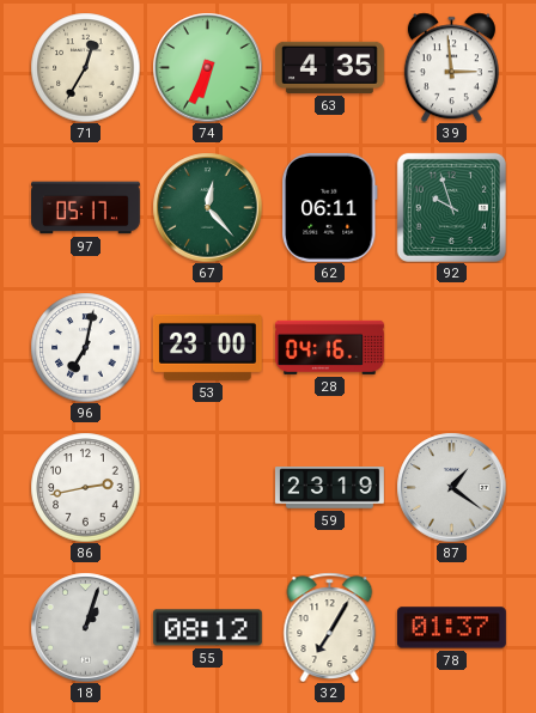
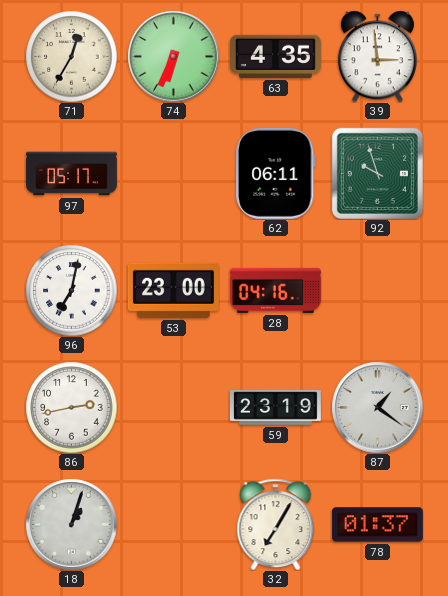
67: 12:23 -> none
55: 08:12 -> none
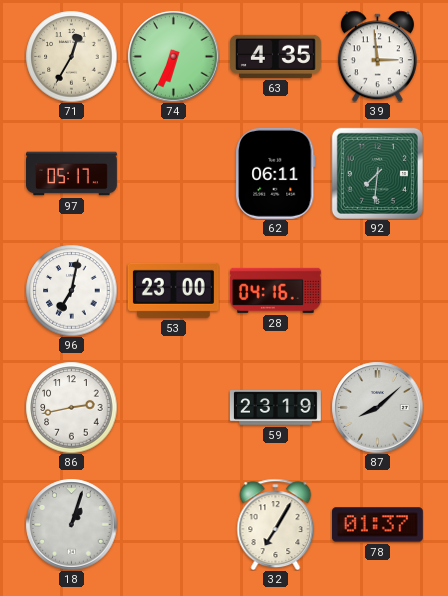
92: 9:57 -> 7:31
87: 1:21 -> 8:08
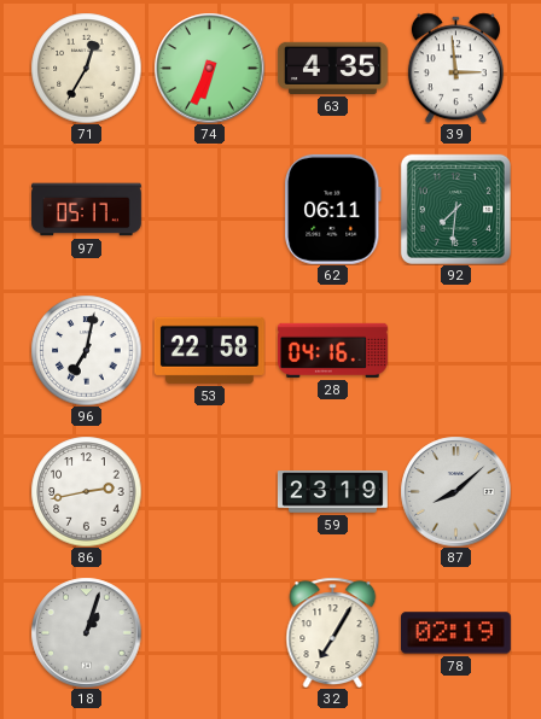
53: 23:00 -> 22:58
78: 01:37 -> 02:19
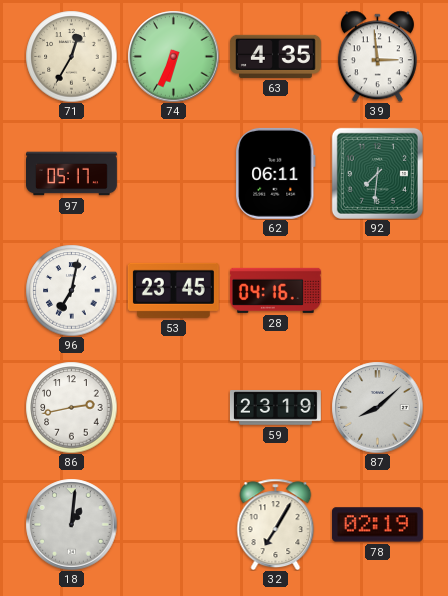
53: 22:58 -> 23:45
18: 1:03 -> 1:01
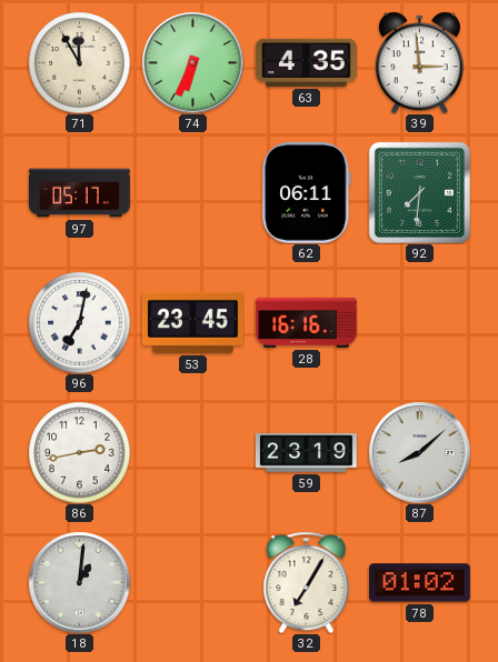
71: 12:35 -> 11:55
28: 04:16 -> 16:16
78: 02:19 -> 01:02
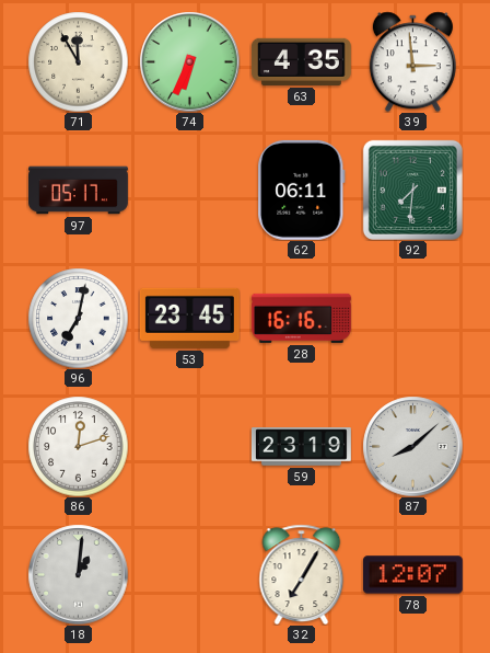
86: 2:43 -> 12:12
78: 01:02 -> 12:07
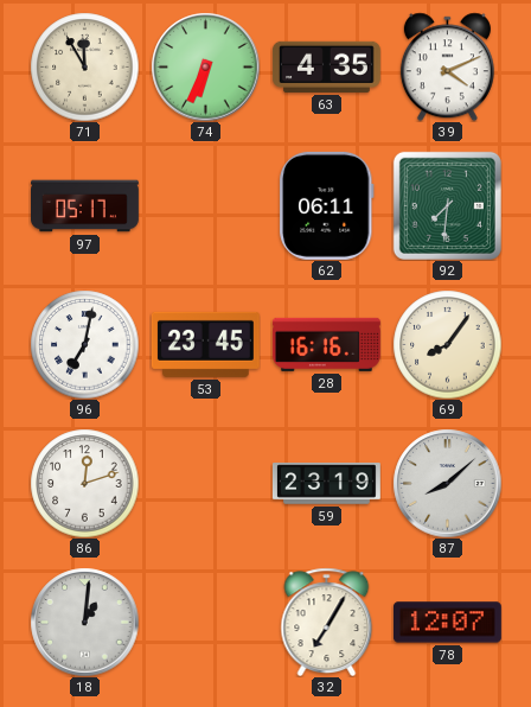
39: 2:59 -> 4:11
69: none -> 8:06
